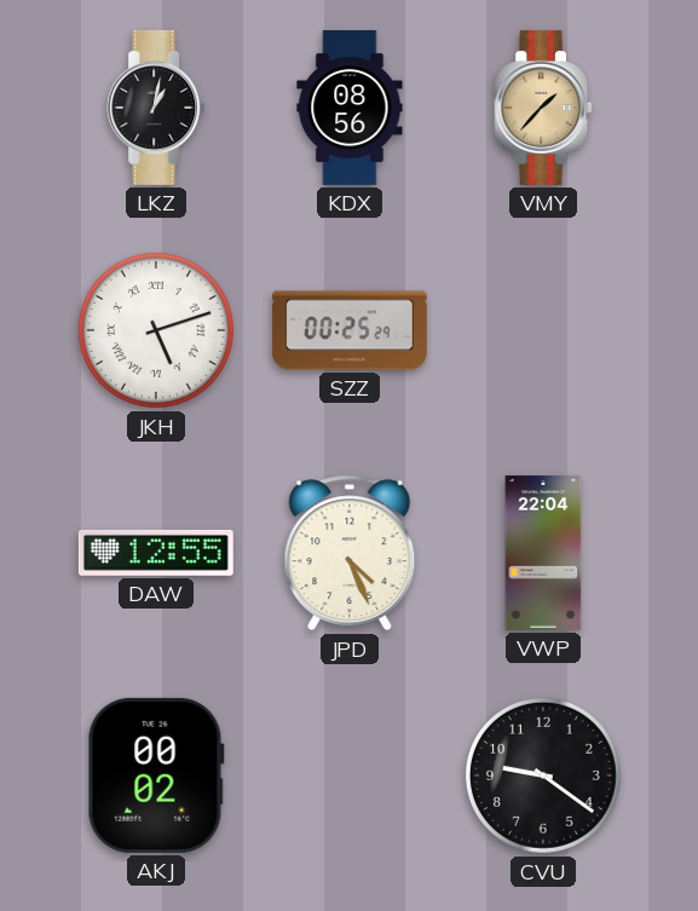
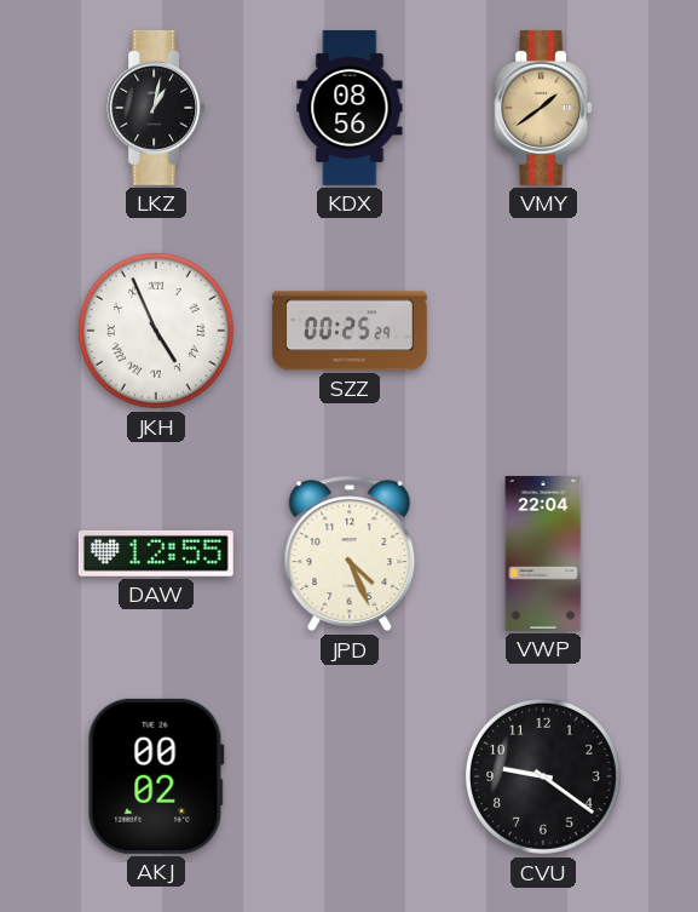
VMY: 1:37 -> 1:39
JKH: 5:12 -> 4:56
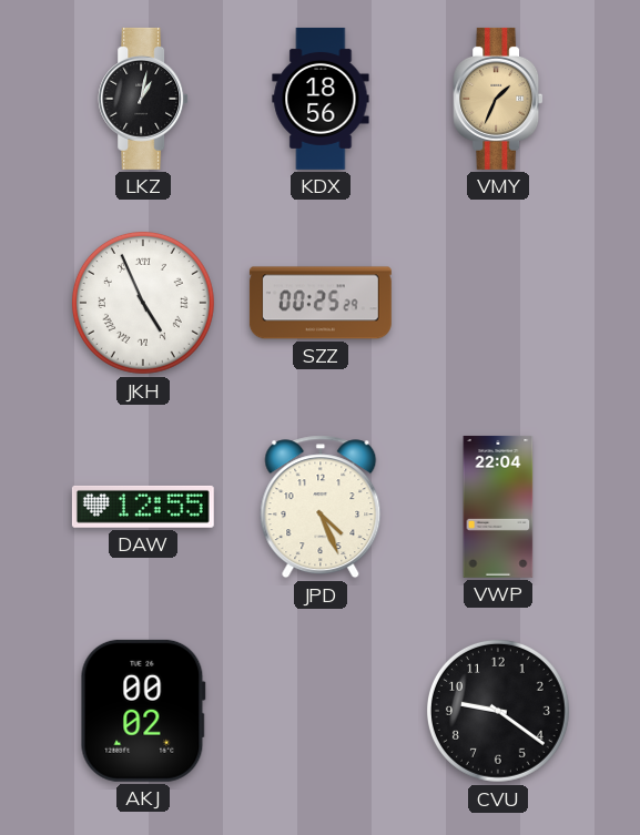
KDX: 08:56 -> 18:56
VMY: 1:39 -> 1:34
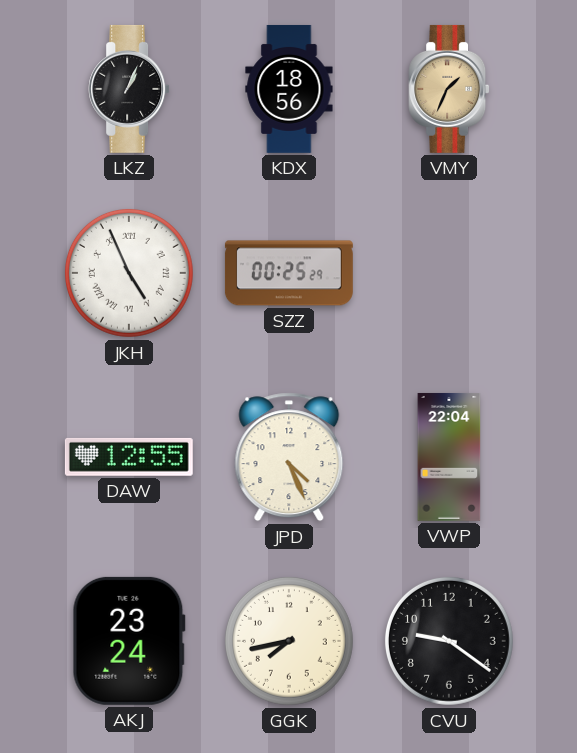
LKZ: 1:02 -> 1:04
AKJ: 00:02 -> 23:24
GGK: none -> 7:43
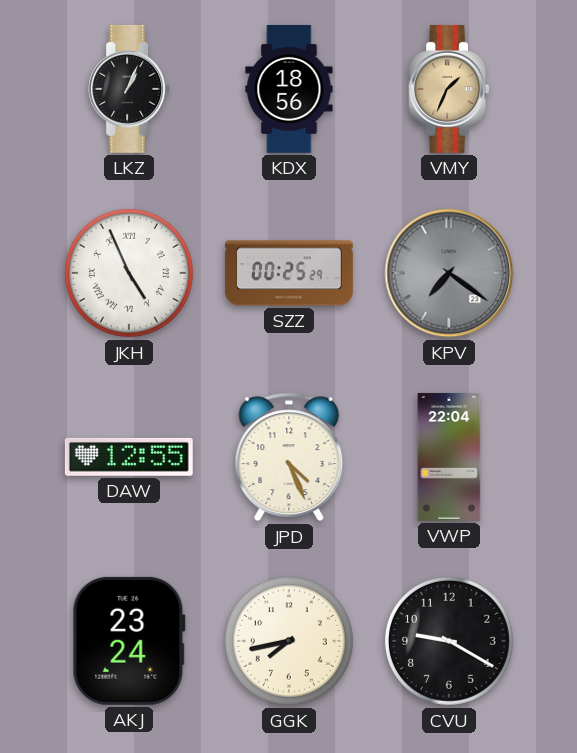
KPV: none -> 7:21
CVU: 9:21 -> 9:20
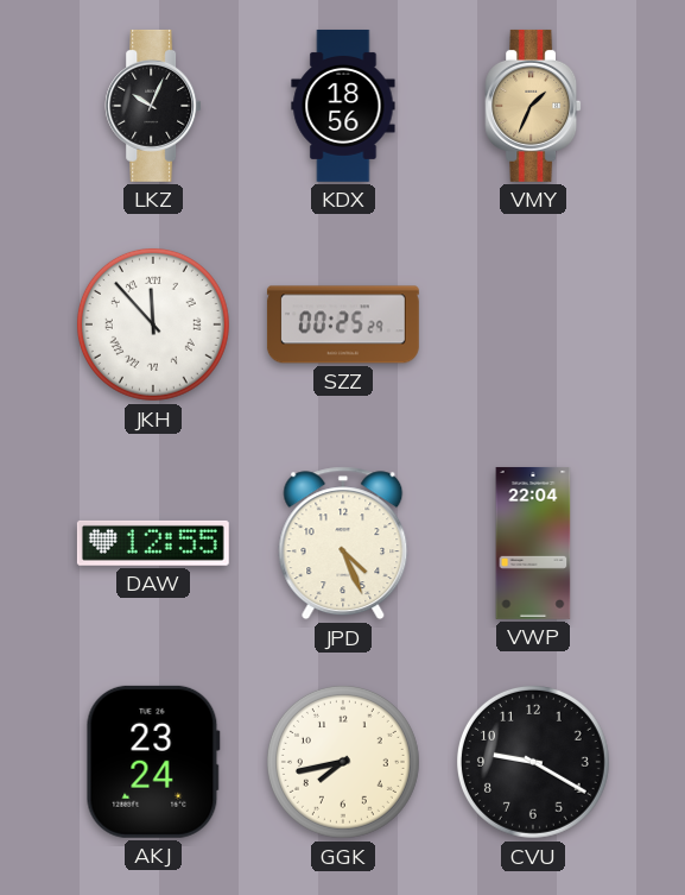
LKZ: 1:04 -> 10:04
JKH: 4:56 -> 11:53
KPV: 7:21 -> none
